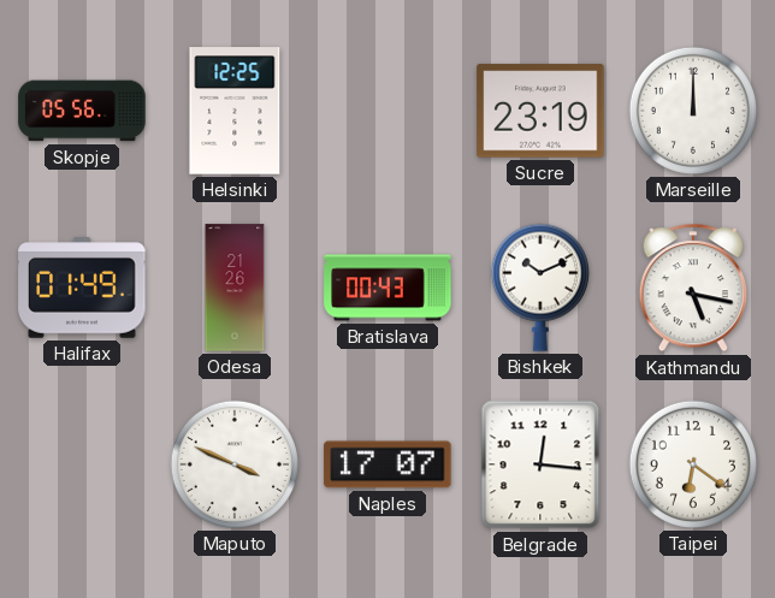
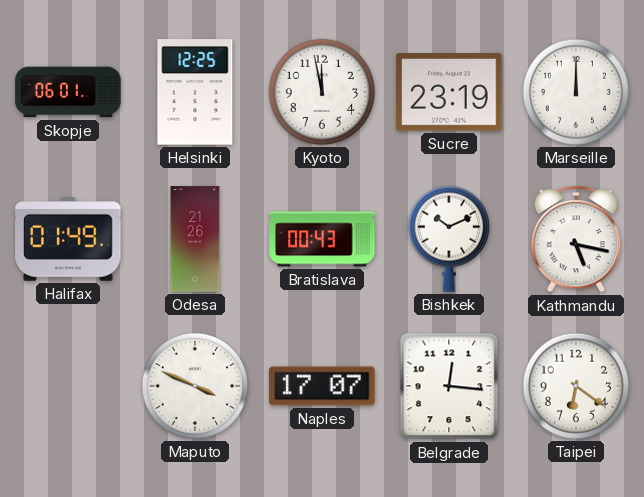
Skopje: 05:56 -> 06:01
Kyoto: none -> 11:58
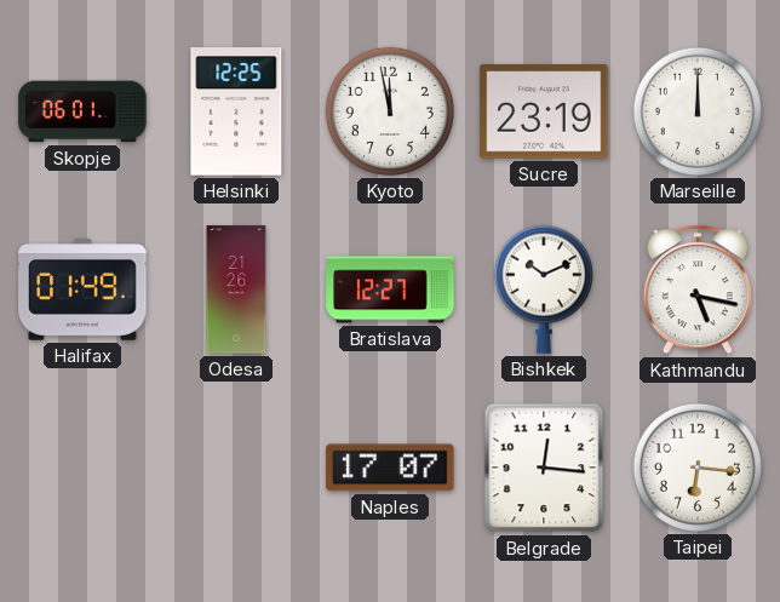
Bratislava: 00:43 -> 12:27
Maputo: 3:49 -> none
Taipei: 6:21 -> 6:16
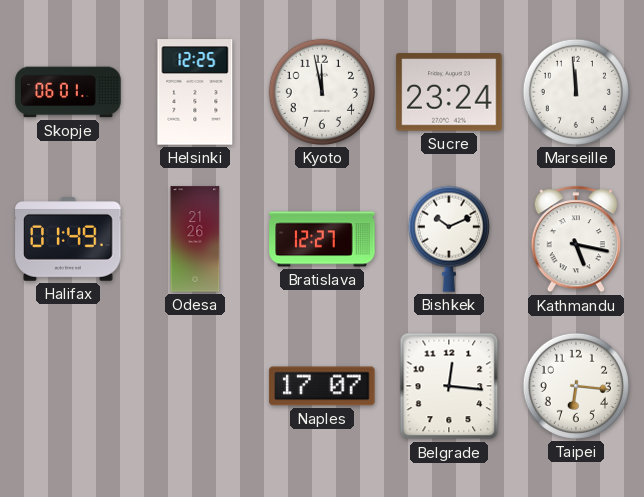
Sucre: 23:19 -> 23:24
Marseille: 12:00 -> 11:59
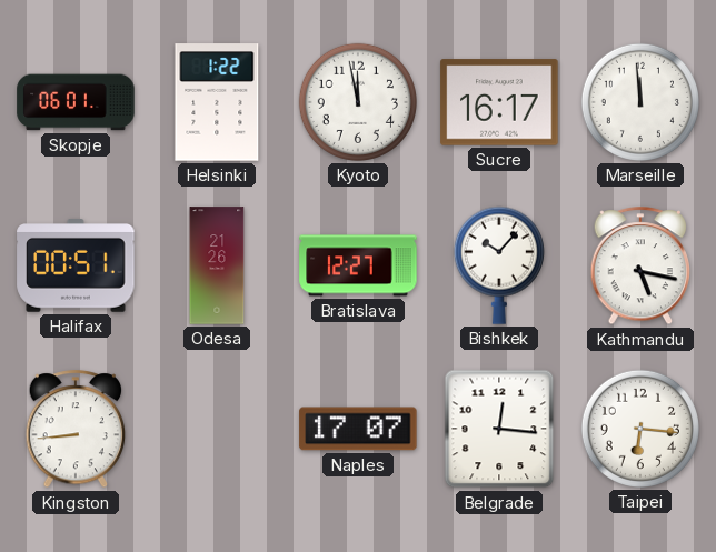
Helsinki: 12:25 -> 1:22
Sucre: 23:24 -> 16:17
Halifax: 01:49 -> 00:51
Bishkek: 10:11 -> 10:07
Kingston: none -> 8:44
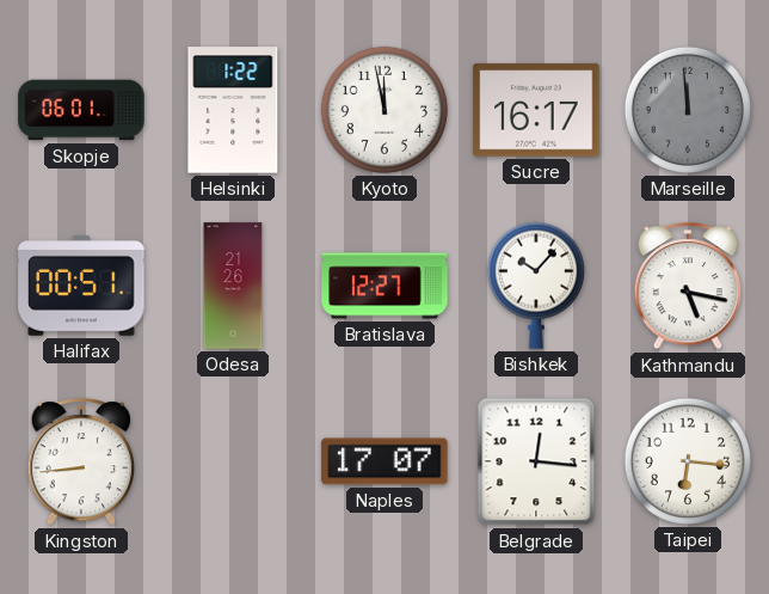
Marseille dial: white -> grey
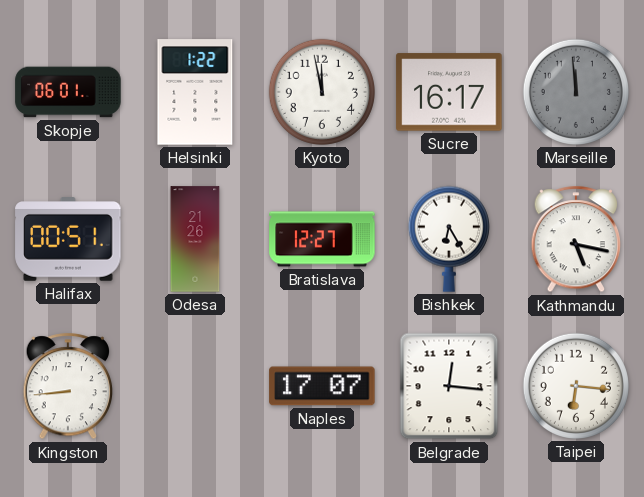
Bishkek: 10:07 -> 6:25
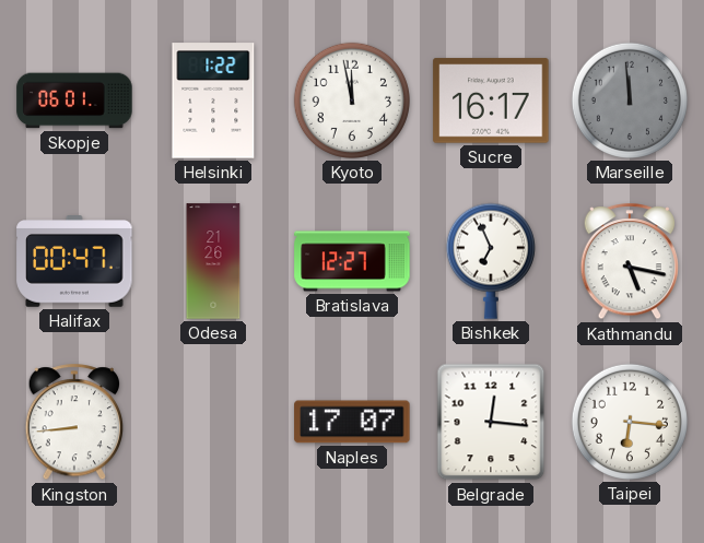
Halifax: 00:51 -> 00:47
Bishkek: 6:25 -> 6:56
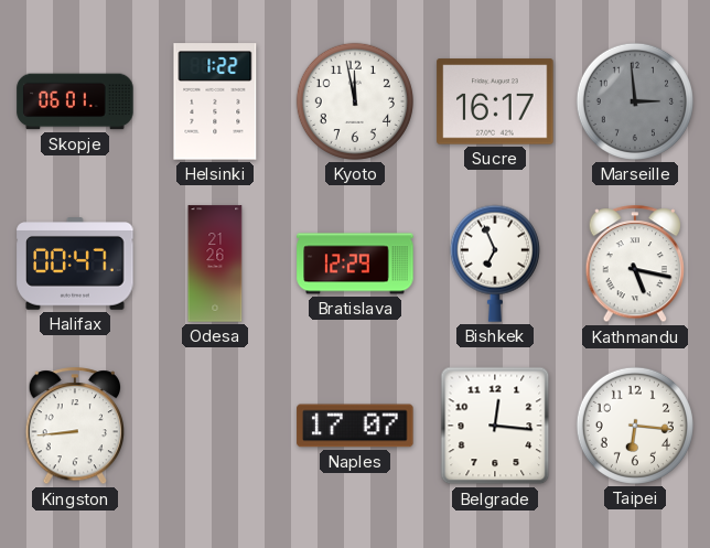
Marseille: 11:59 -> 2:59
Bratislava: 12:27 -> 12:29
